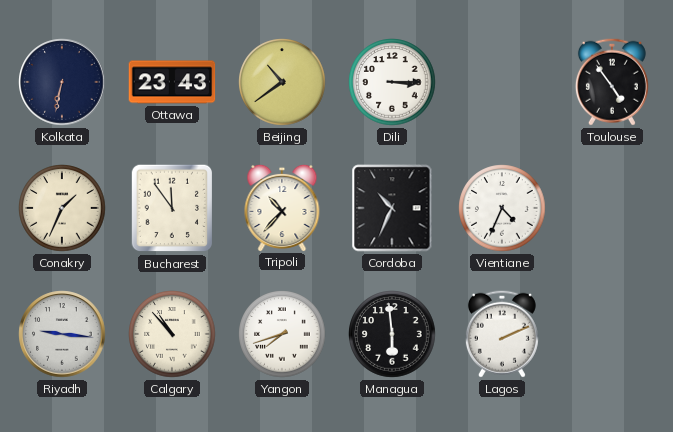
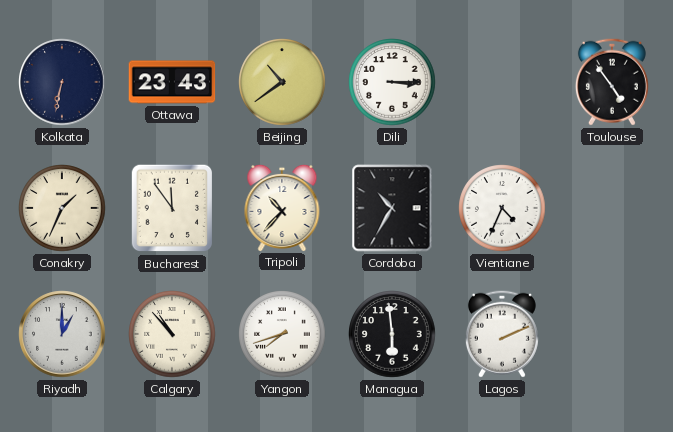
Cordoba: 10:34 -> 10:35
Riyadh: 9:16 -> 1:00
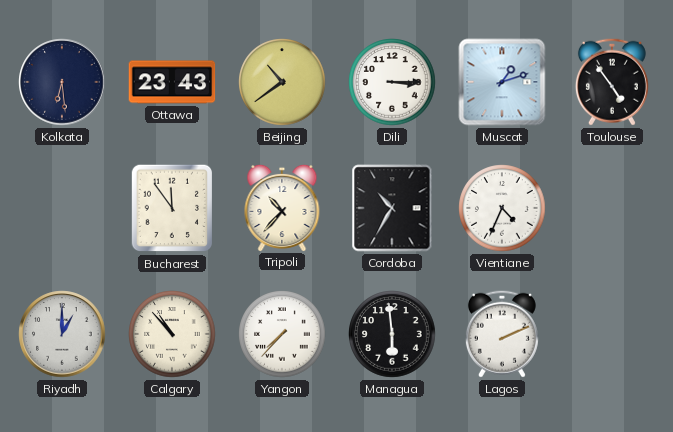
Kolkata: 6:32 -> 6:29
Muscat: none -> 1:12
Conakry: 1:34 -> none
Yangon: 7:42 -> 7:37
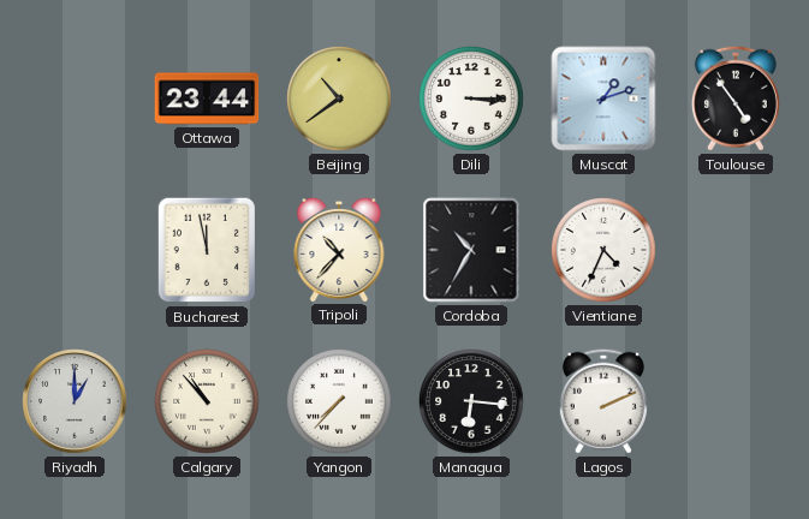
Kolkata: 6:29 -> none
Ottawa: 23:43 -> 23:44
Bucharest: 11:54 -> 11:58
Managua: 5:59 -> 6:16
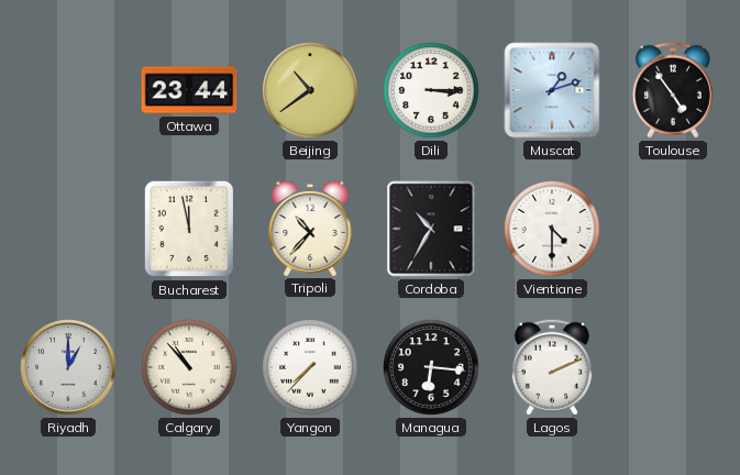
Vientiane: 4:34 -> 4:30
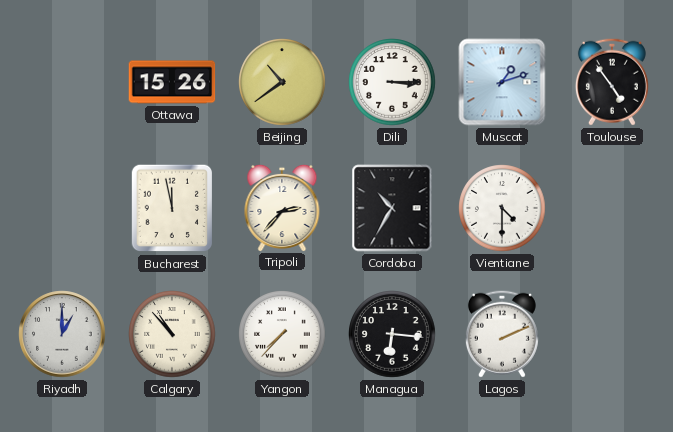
Ottawa: 23:44 -> 15:26
Tripoli: 10:37 -> 2:37
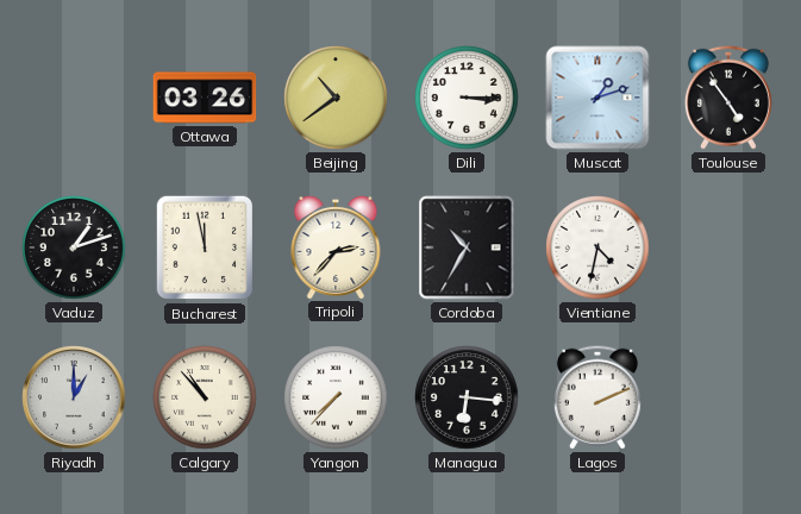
Ottawa: 15:26 -> 03:26
Vaduz: none -> 1:12
Vientiane: 4:30 -> 4:32
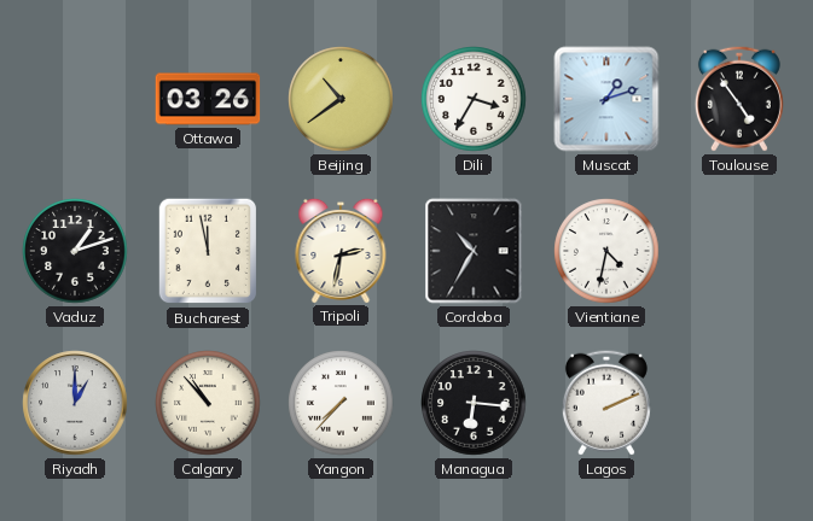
Dili: 3:15 -> 3:35
Tripoli: 2:37 -> 2:32
